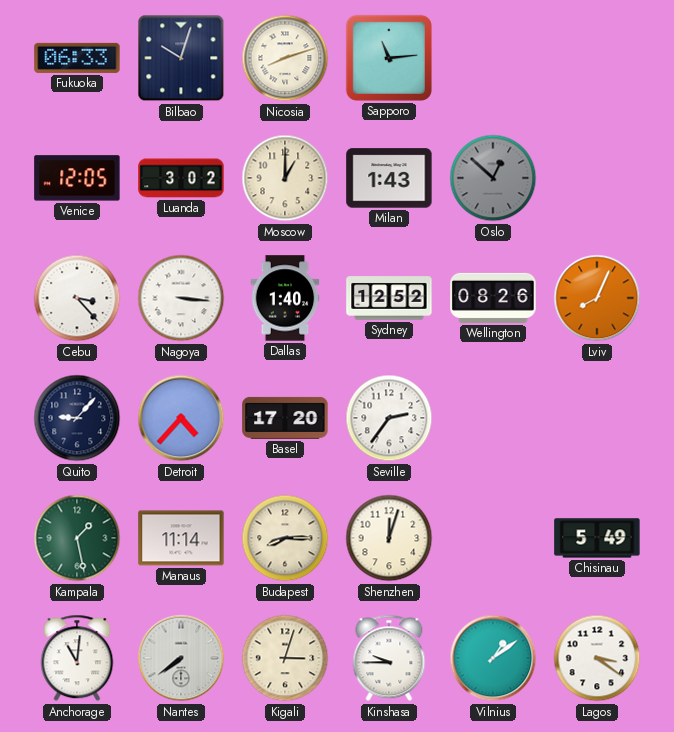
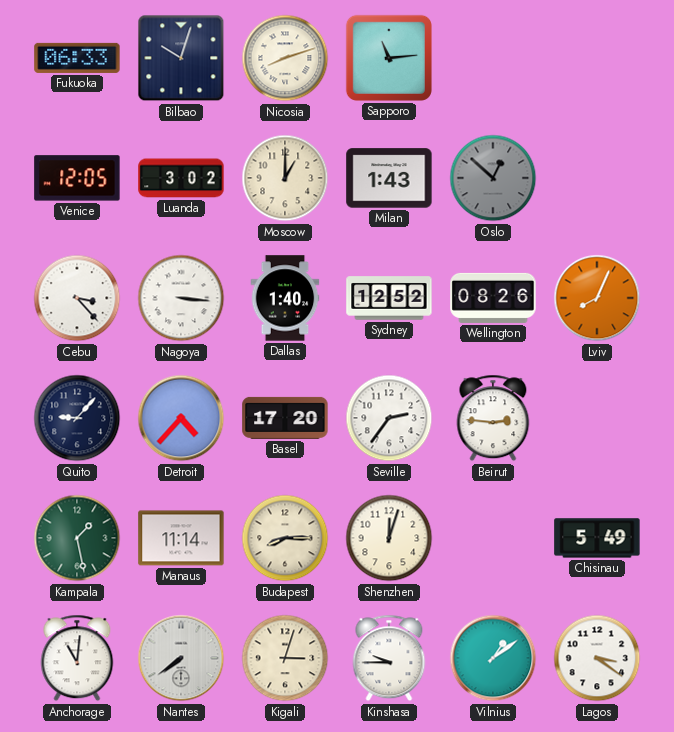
Beirut: none -> 2:46
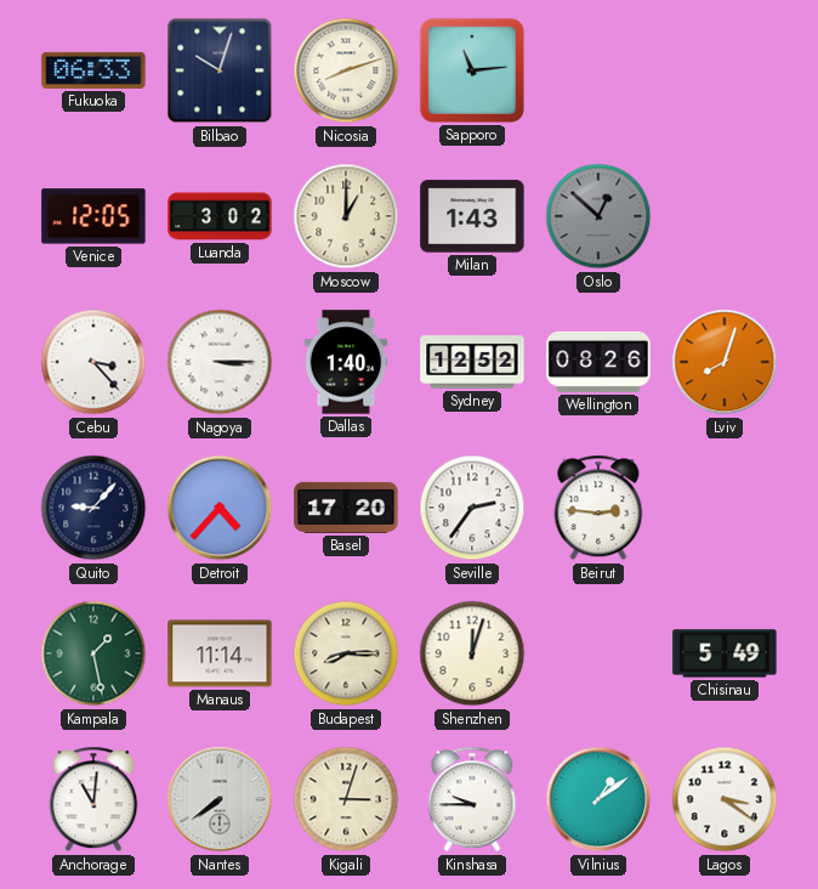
Nagoya: 3:16 -> 3:15
Lviv: 8:04 -> 8:03
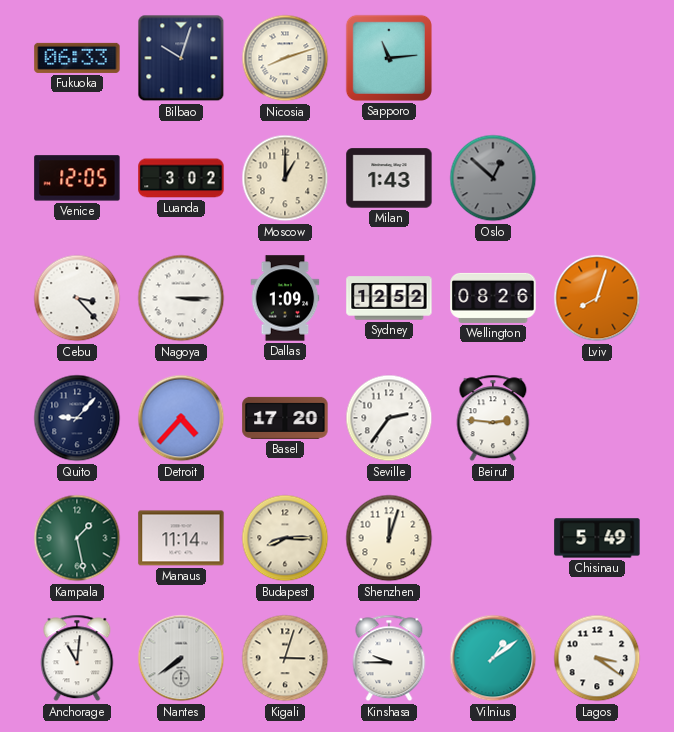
Dallas: 1:40 -> 1:09
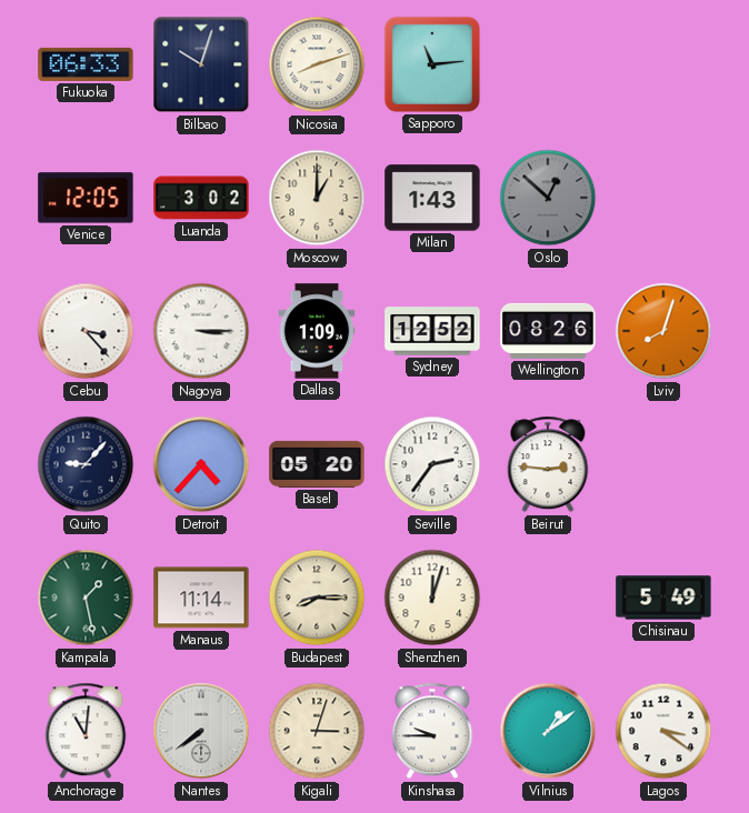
Basel: 17:20 -> 05:20
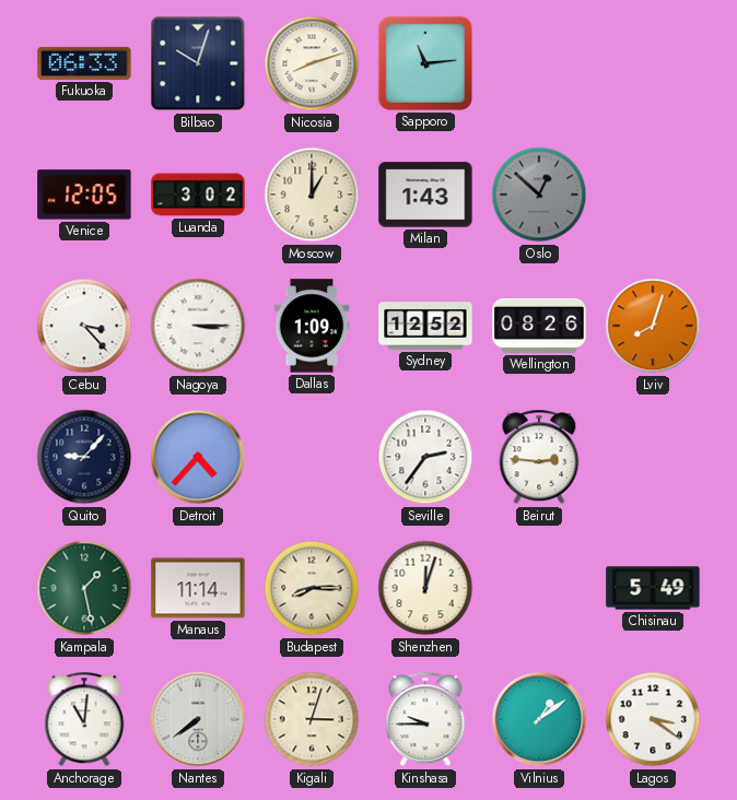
Basel: 05:20 -> none
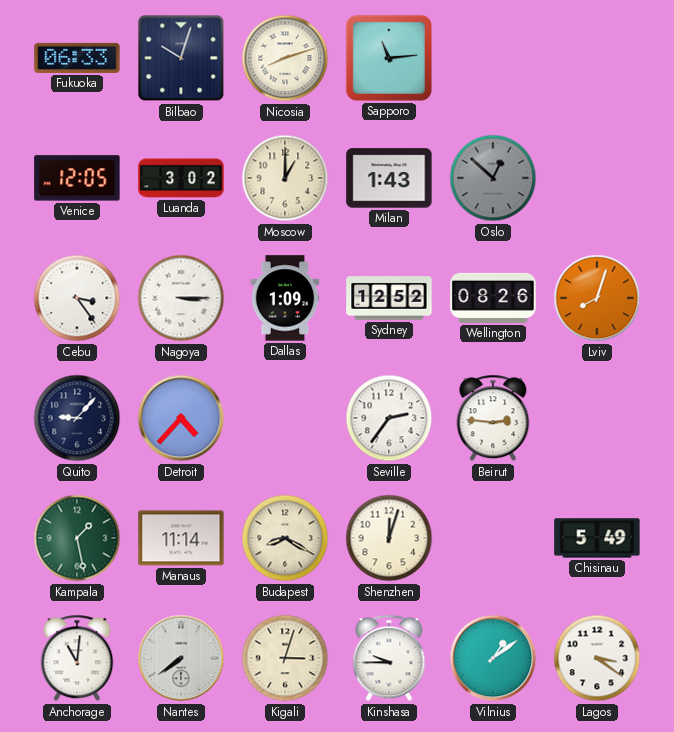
Cebu: 3:23 -> 3:24
Budapest: 8:15 -> 8:20
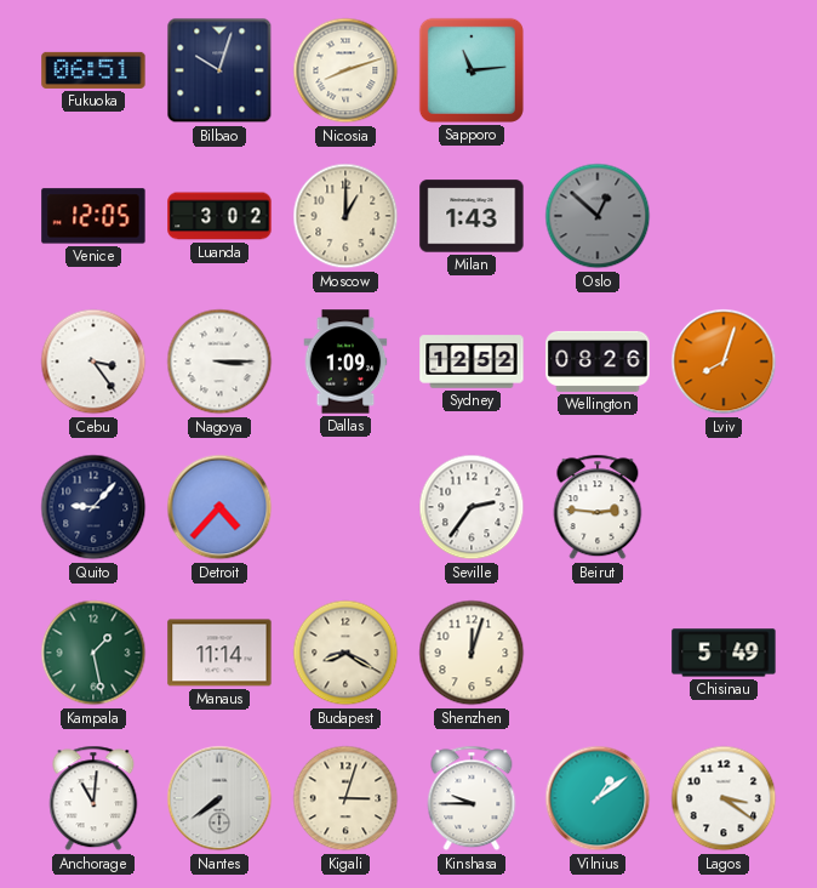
Fukuoka: 06:33 -> 06:51
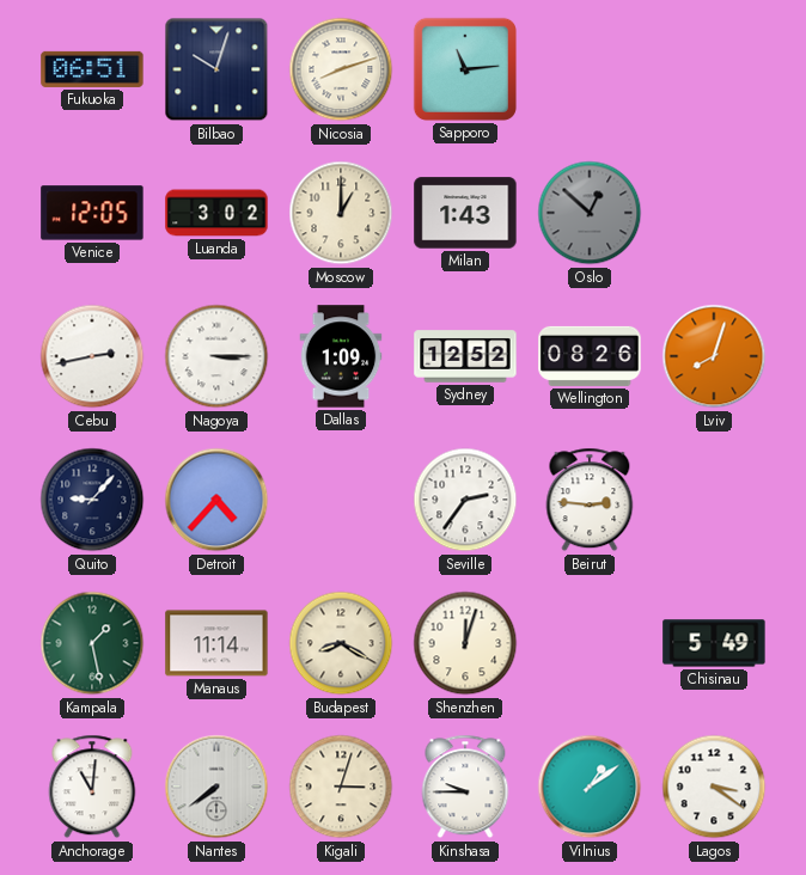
Cebu: 3:24 -> 2:43
